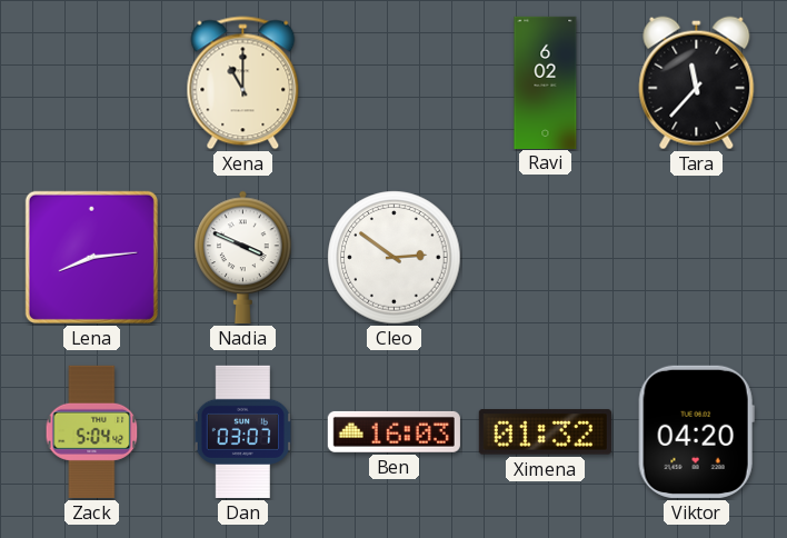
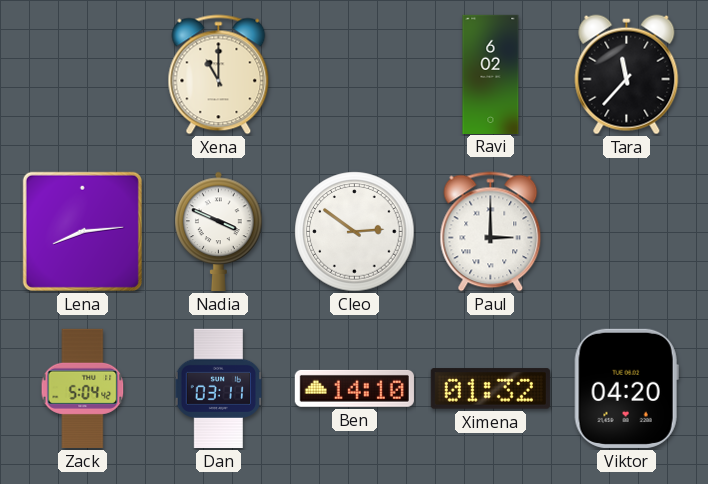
Paul: none -> 3:00
Dan: 03:07 -> 03:11
Ben: 16:03 -> 14:10
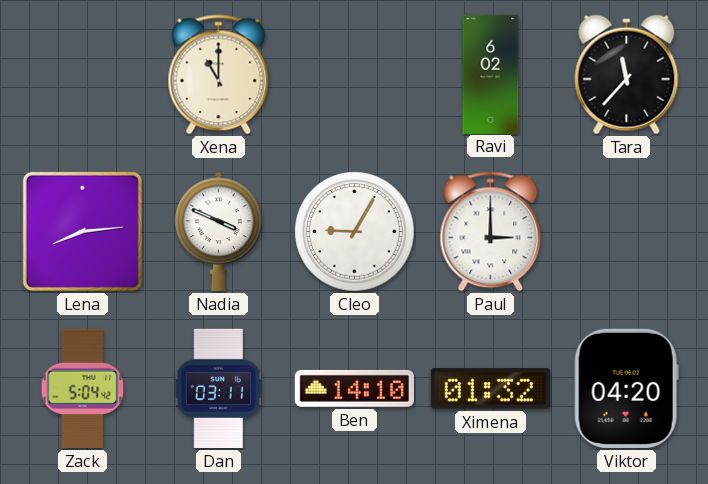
Cleo: 2:51 -> 9:05
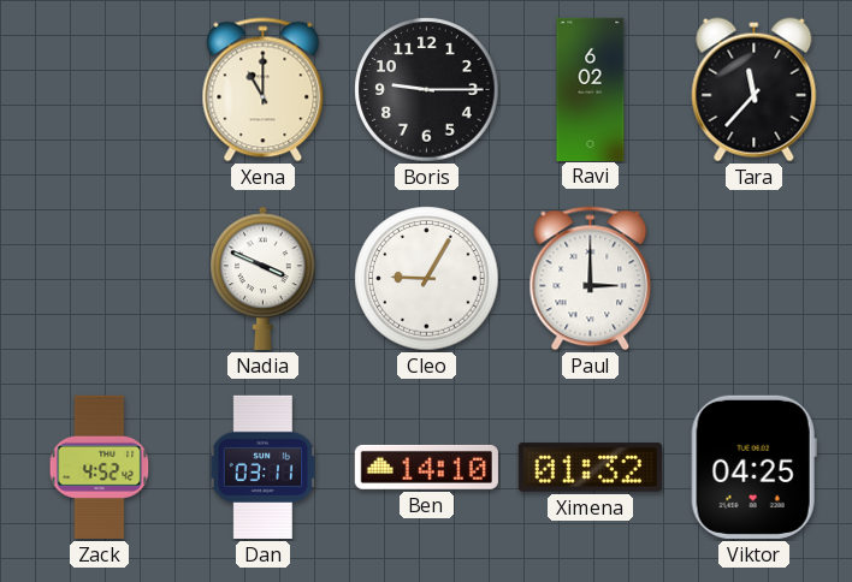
Boris: none -> 9:15
Lena: 8:14 -> none
Zack: 5:04 -> 4:52
Viktor: 04:20 -> 04:25
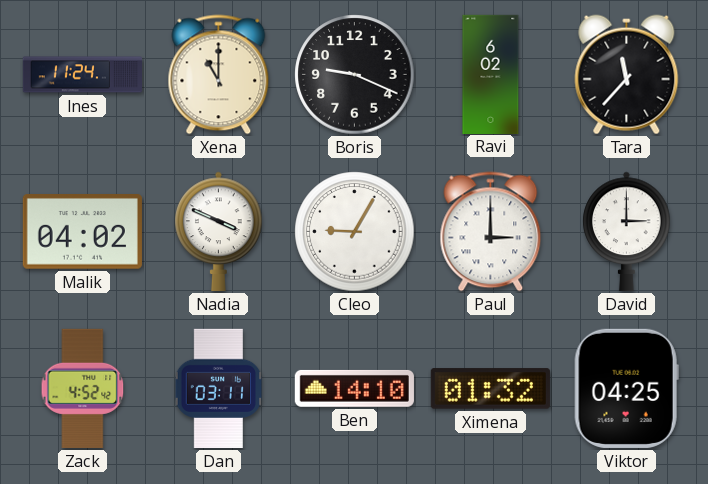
Ines: none -> 11:24
Boris: 9:15 -> 9:19
Malik: none -> 04:02
David: none -> 3:00
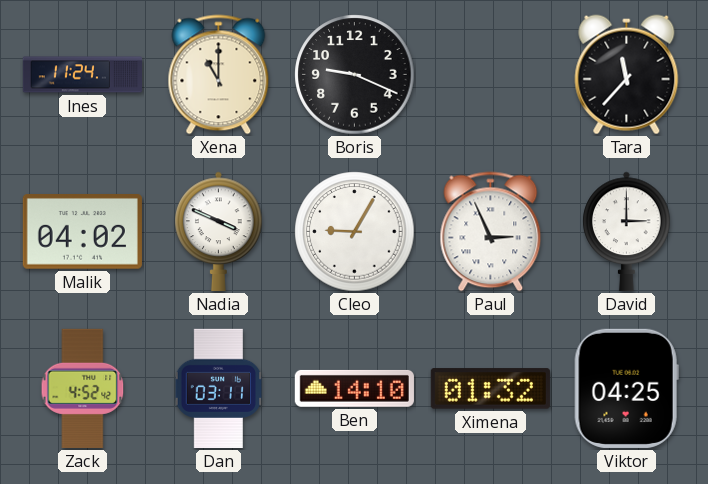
Ravi: 6:02 -> none
Paul: 3:00 -> 2:56
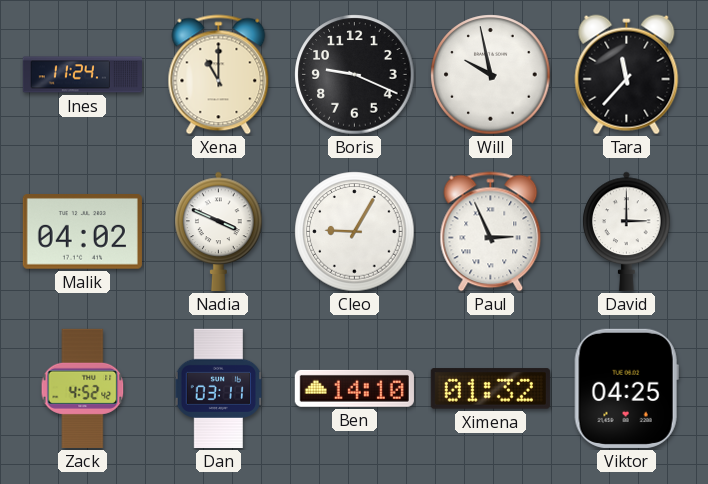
Will: none -> 9:58
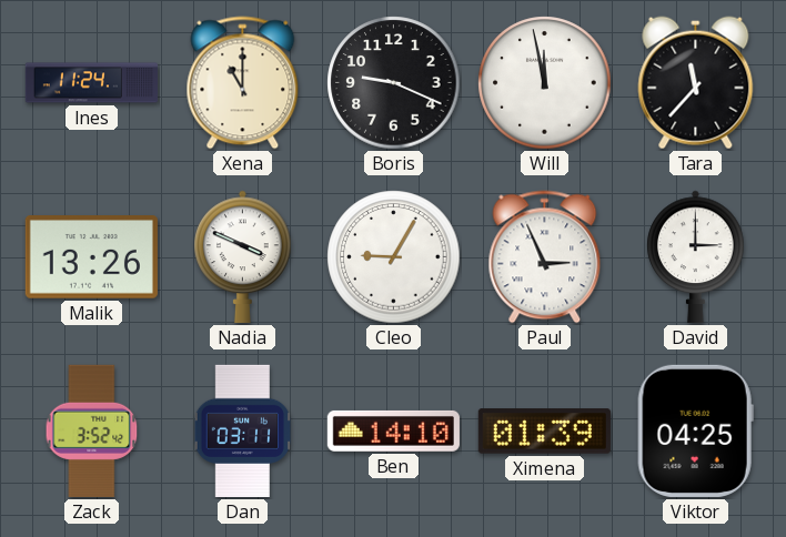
Will: 9:58 -> 11:58
Malik: 04:02 -> 13:26
Zack: 4:52 -> 3:52
Ximena: 01:32 -> 01:39
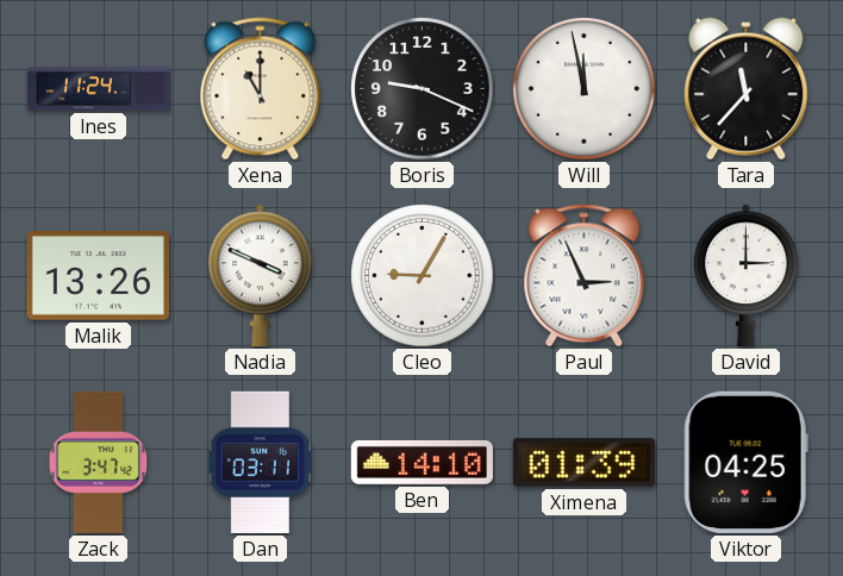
Zack: 3:52 -> 3:47
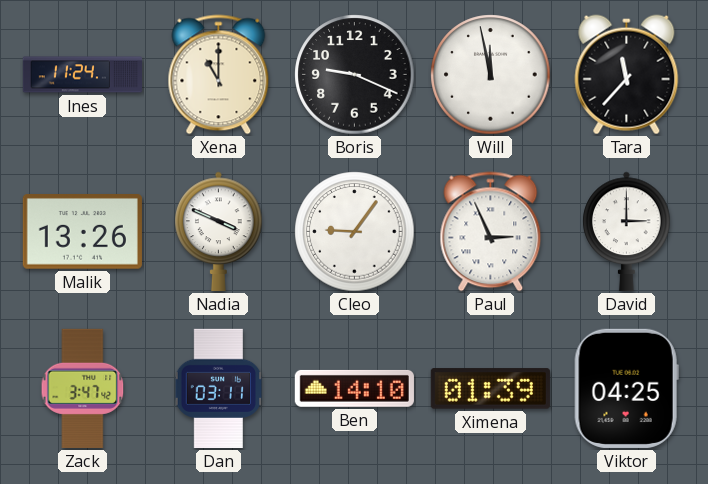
Cleo: 9:05 -> 9:06
